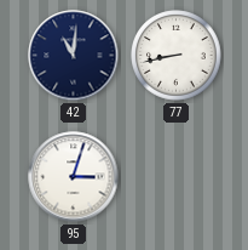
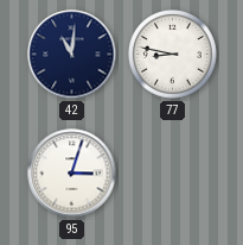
77: 8:43 -> 8:47
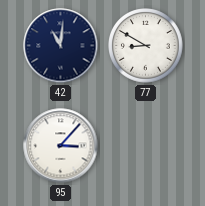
77: 8:47 -> 8:50
95: 3:03 -> 3:07
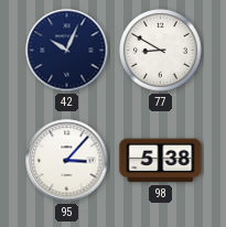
42: 11:01 -> 10:04
98: none -> 5:38
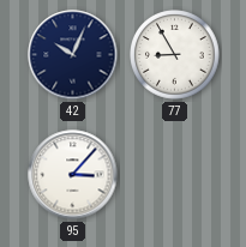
77: 8:50 -> 8:55
98: 5:38 -> none
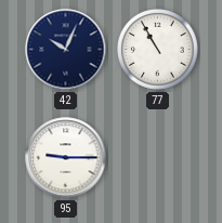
77: 8:55 -> 10:55
95: 3:07 -> 9:15
